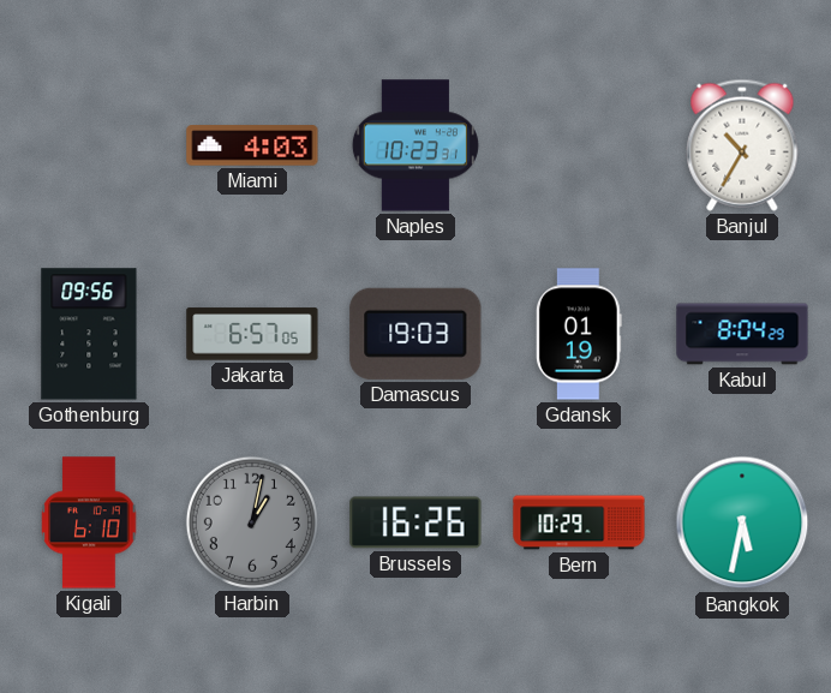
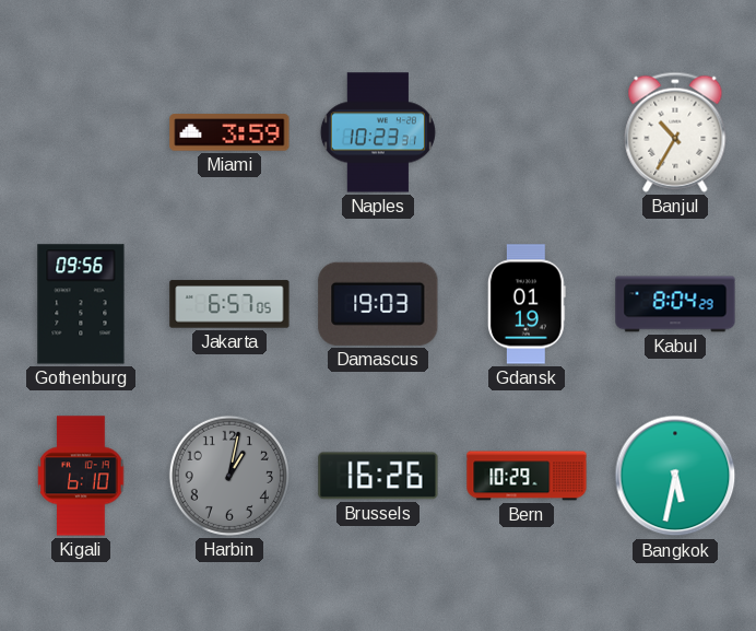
Miami: 4:03 -> 3:59
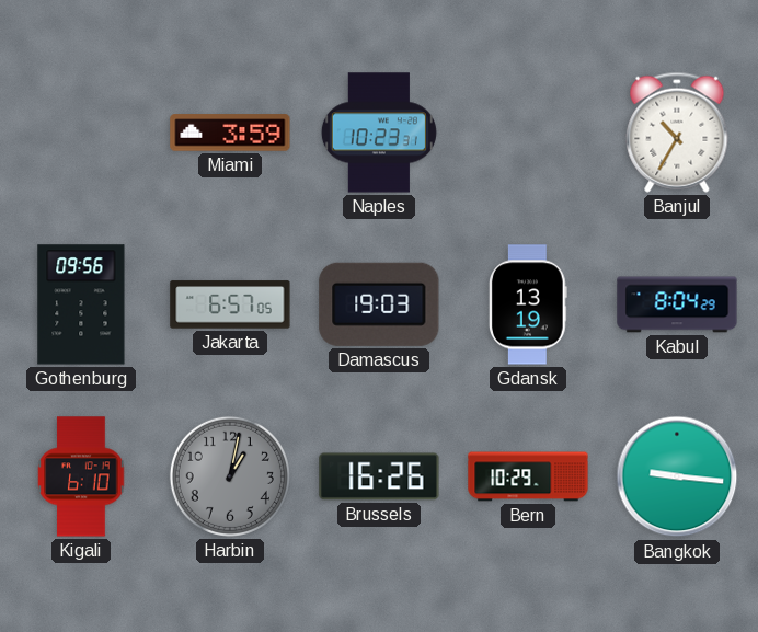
Gdansk: 01:19 -> 13:19
Bangkok: 5:32 -> 9:16
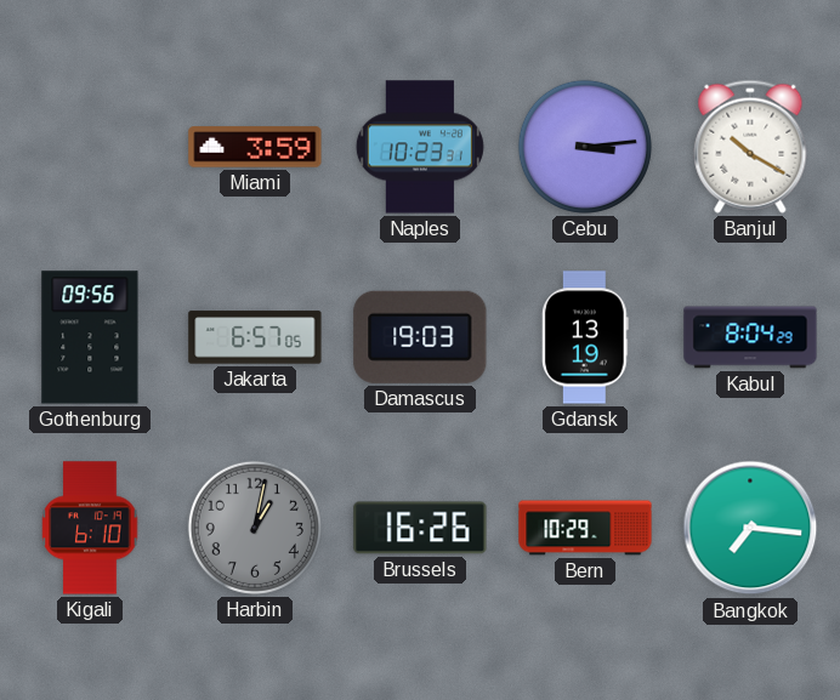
Cebu: none -> 3:14
Banjul: 10:35 -> 10:20
Bangkok: 9:16 -> 7:16
